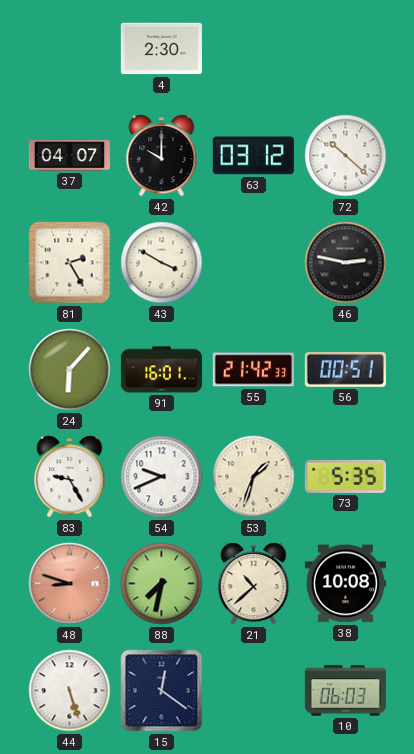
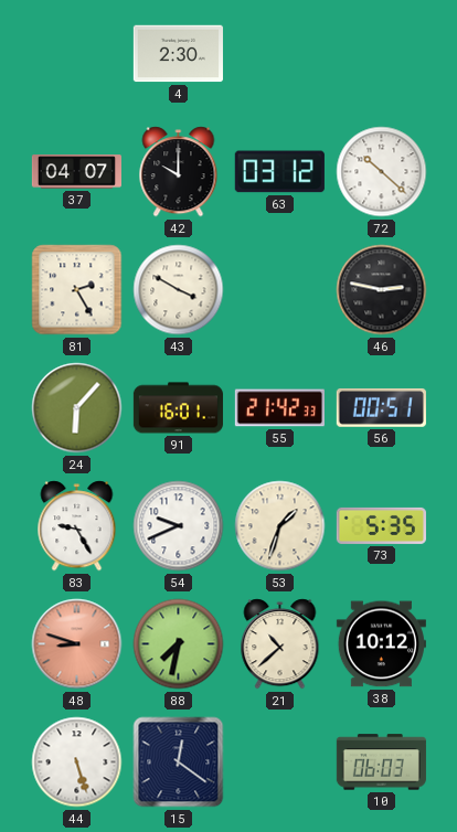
38: 10:08 -> 10:12
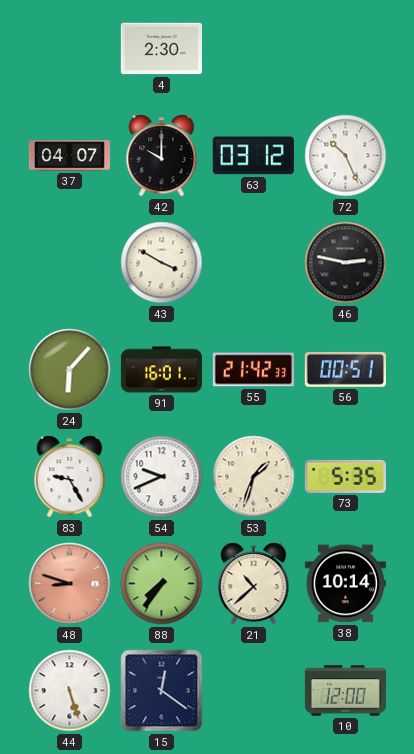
72: 10:22 -> 10:26
81: 2:25 -> none
88: 7:32 -> 7:36
38: 10:12 -> 10:14
10: 06:03 -> 12:00
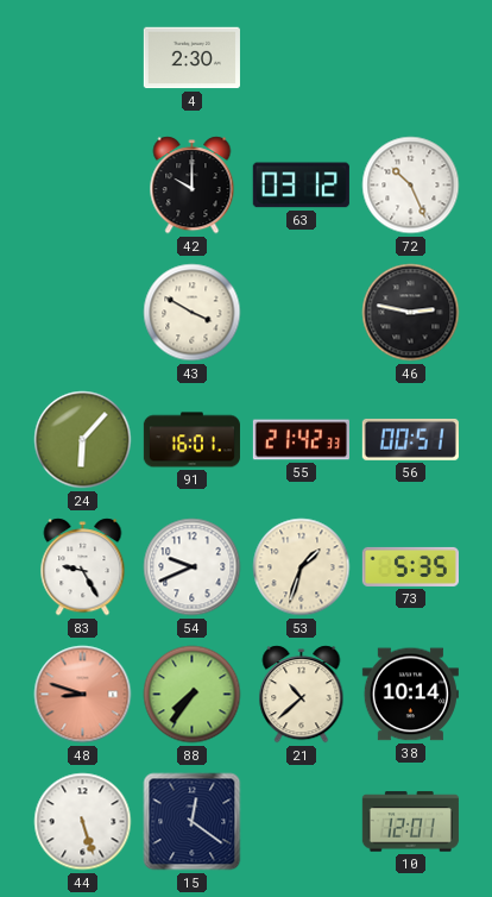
37: 04:07 -> none
10: 12:00 -> 12:01
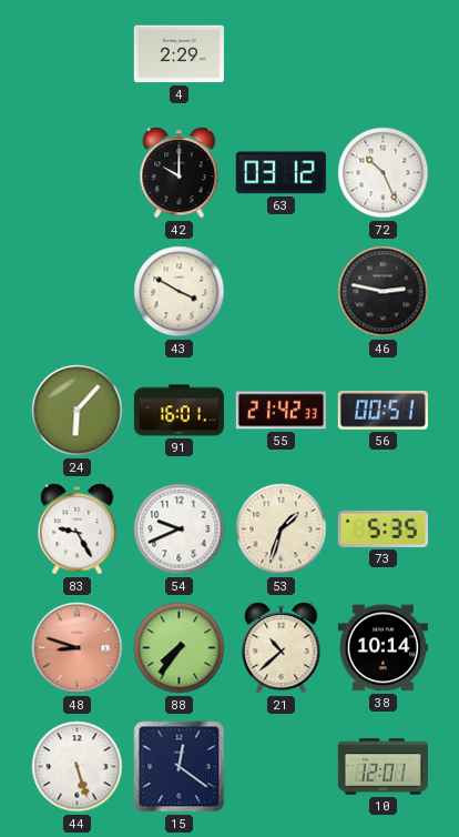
4: 2:30 -> 2:29
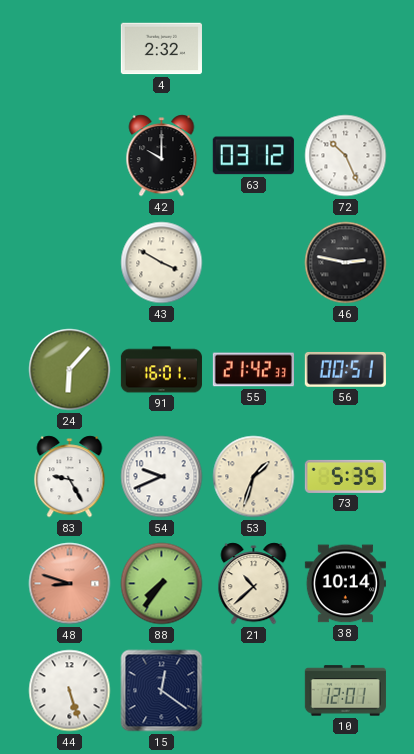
4: 2:29 -> 2:32
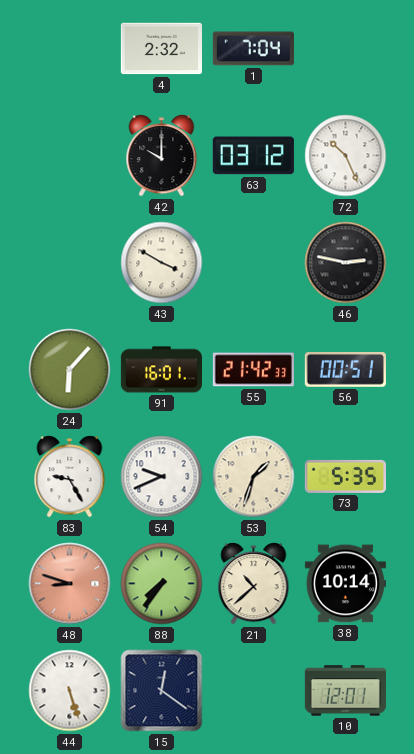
1: none -> 7:04
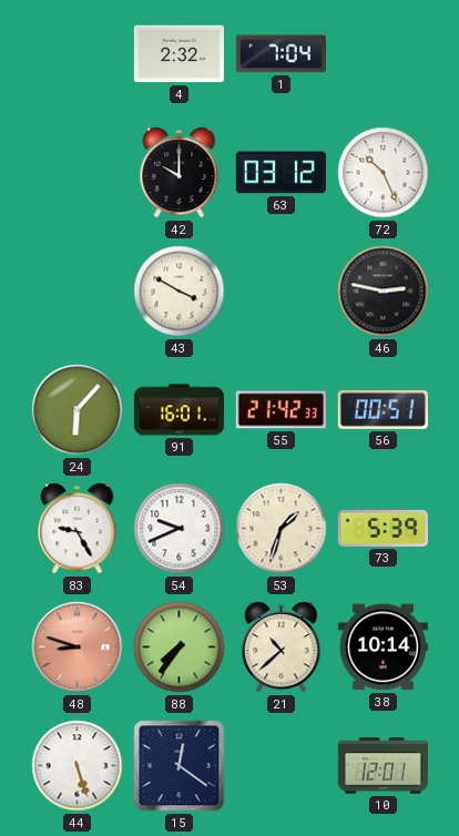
73: 5:35 -> 5:39
